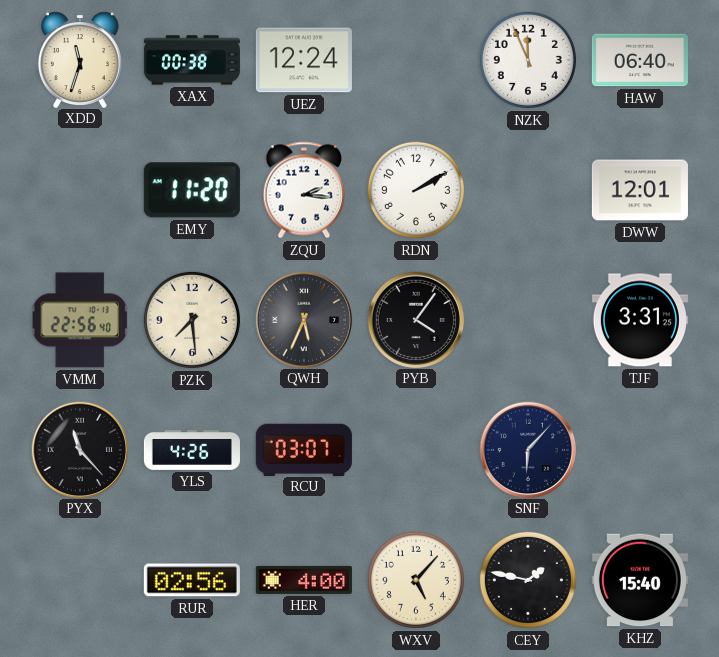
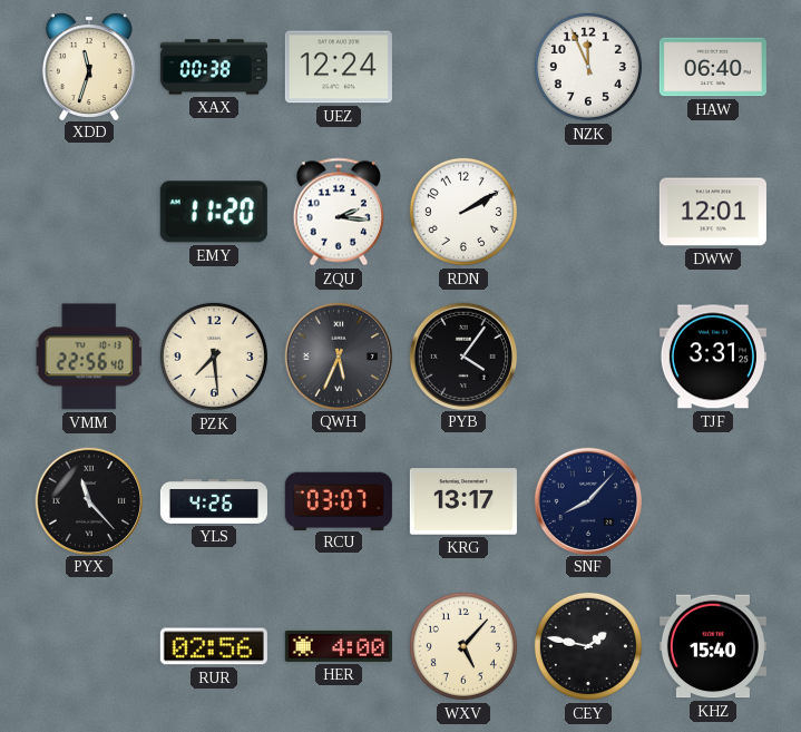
KRG: none -> 13:17
SNF: 6:07 -> 8:07
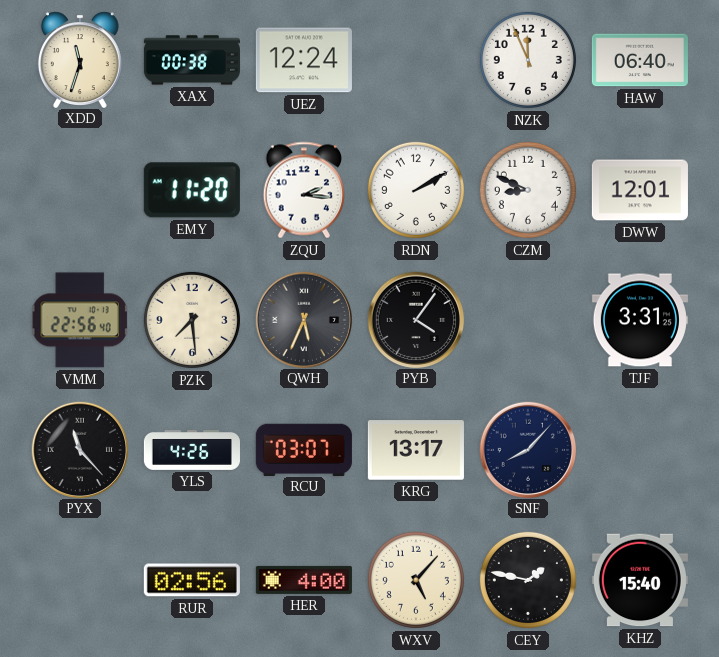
CZM: none -> 8:49
